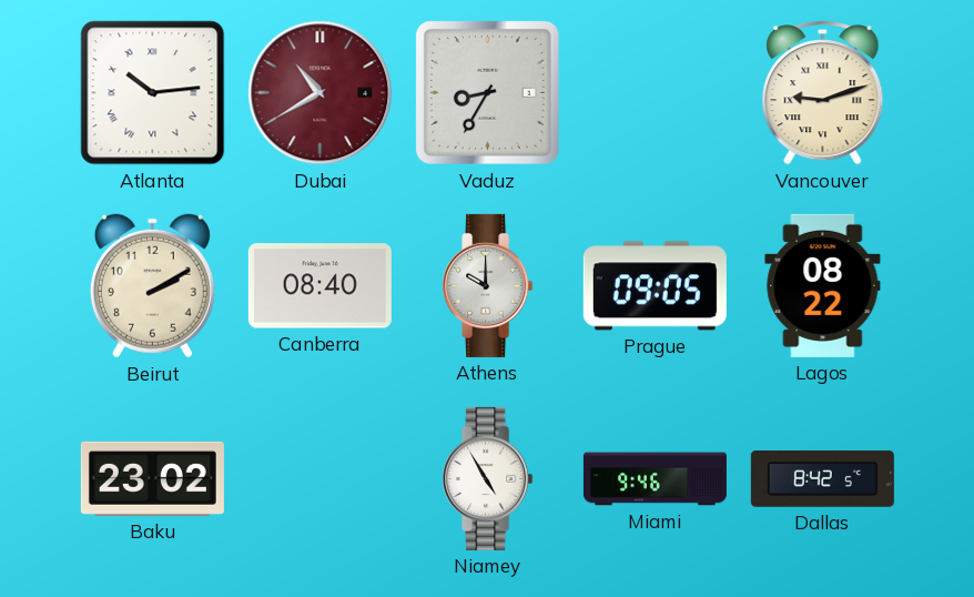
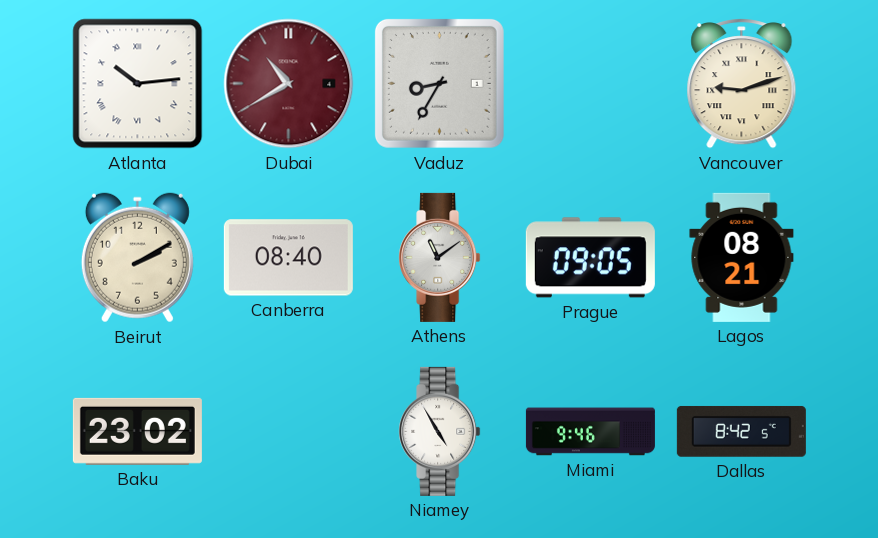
Athens: 10:00 -> 11:09
Lagos: 08:22 -> 08:21
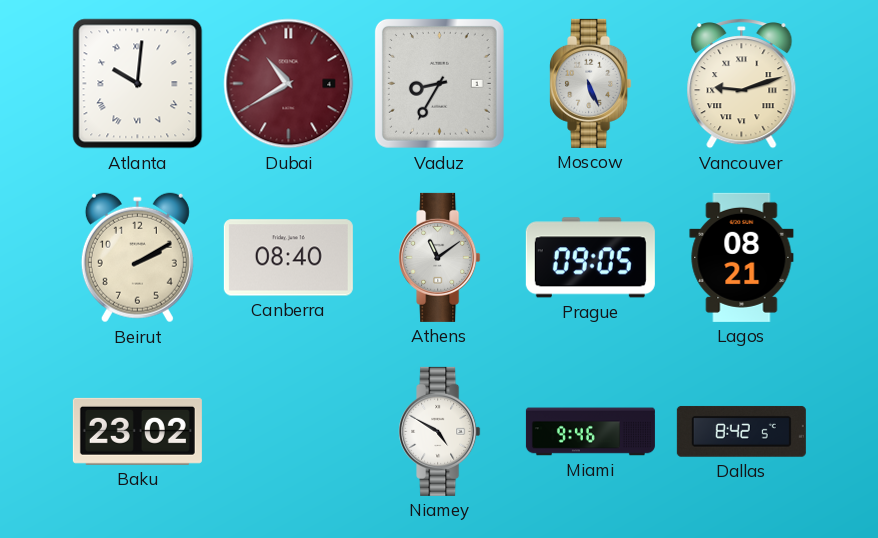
Atlanta: 10:14 -> 10:01
Moscow: none -> 5:26
Niamey: 4:55 -> 4:50
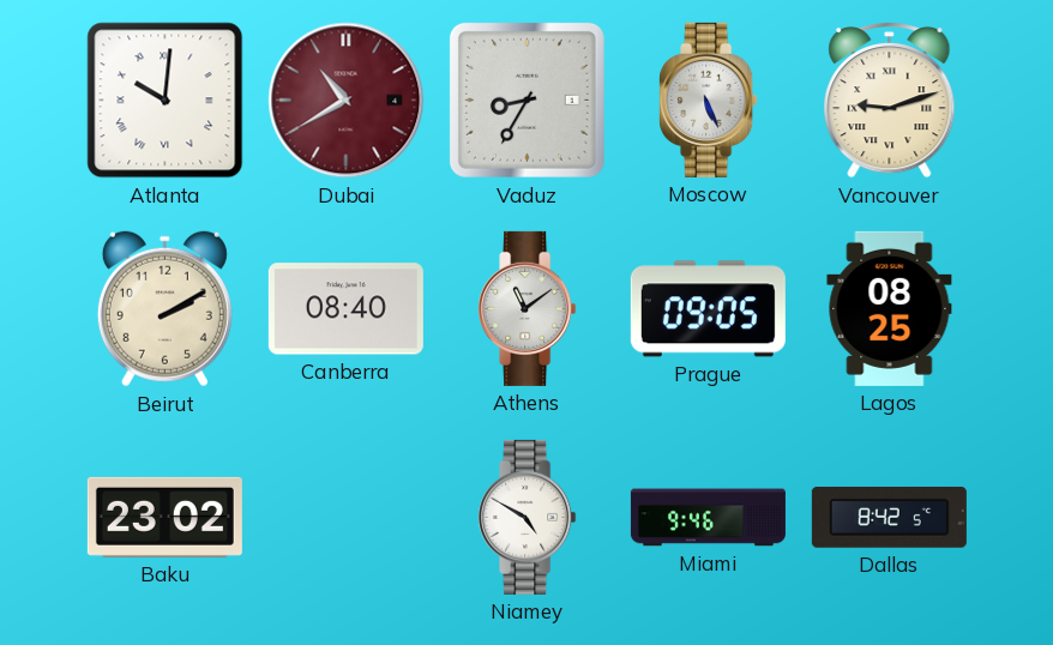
Lagos: 08:21 -> 08:25
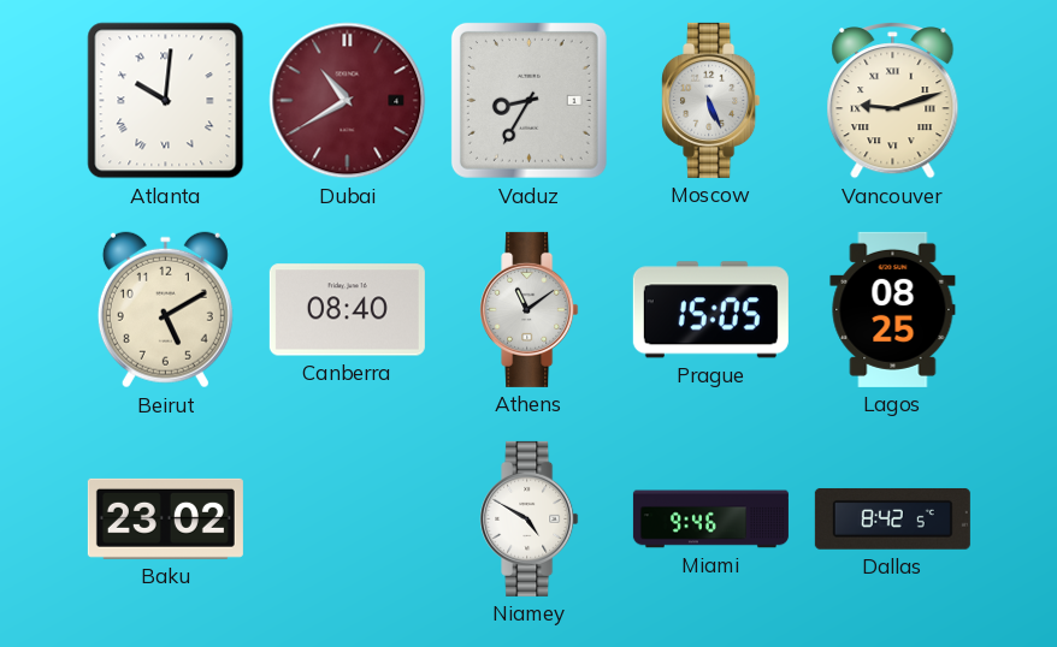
Beirut: 2:10 -> 5:10
Prague: 09:05 -> 15:05
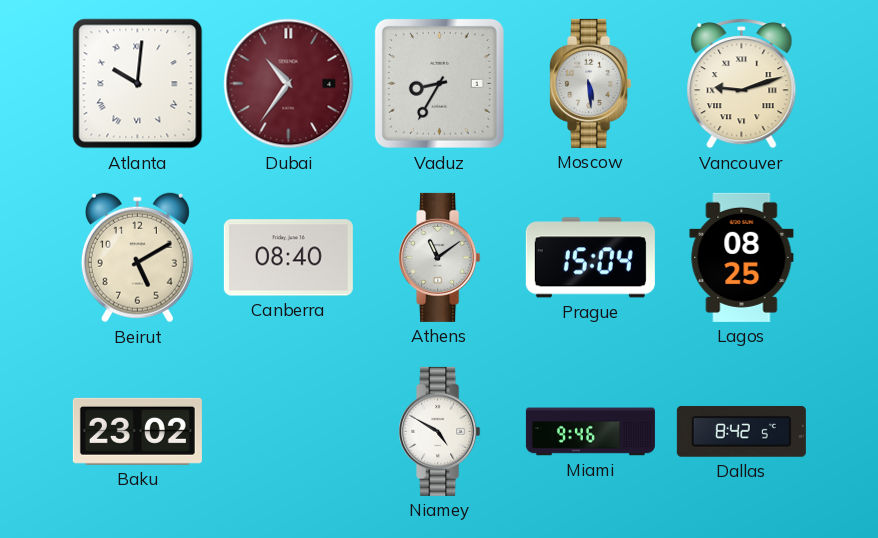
Dubai: 10:40 -> 10:36
Moscow: 5:26 -> 5:29
Prague: 15:05 -> 15:04
